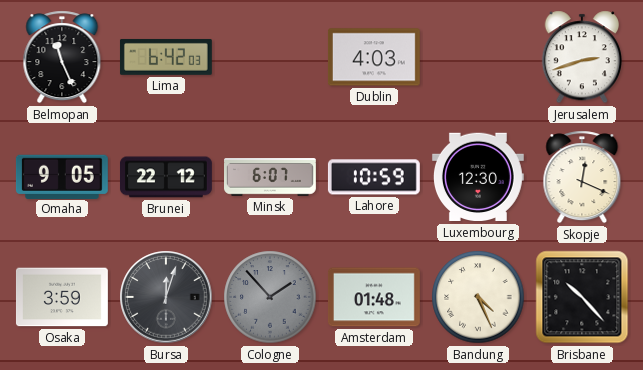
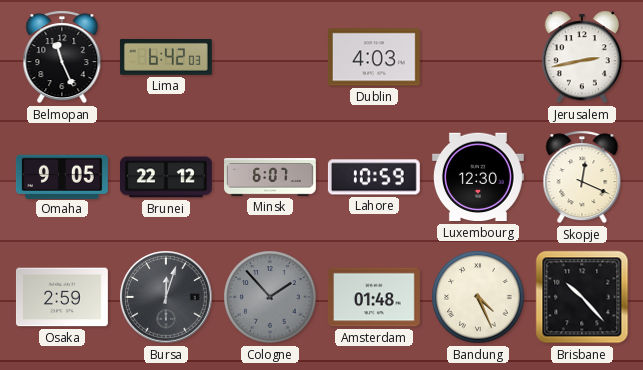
Jerusalem: 2:42 -> 2:43
Osaka: 3:59 -> 2:59
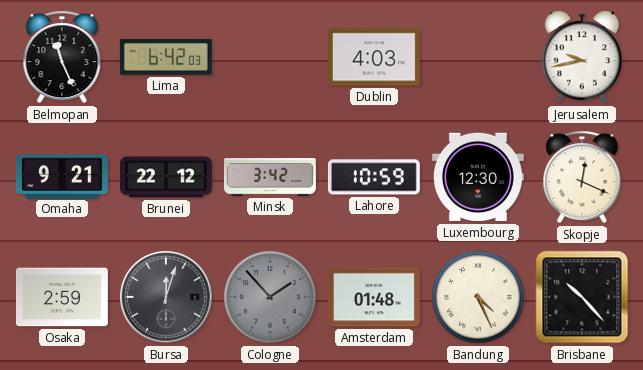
Jerusalem: 2:43 -> 9:43
Omaha: 9:05 -> 9:21
Minsk: 6:07 -> 3:42
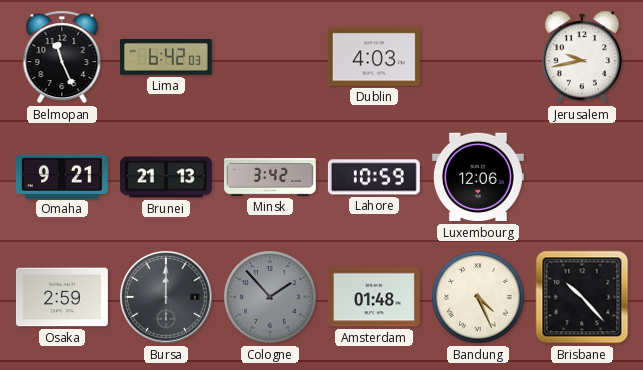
Brunei: 22:12 -> 21:13
Luxembourg: 12:30 -> 12:06
Skopje: 12:19 -> none
Bursa: 12:03 -> 12:00
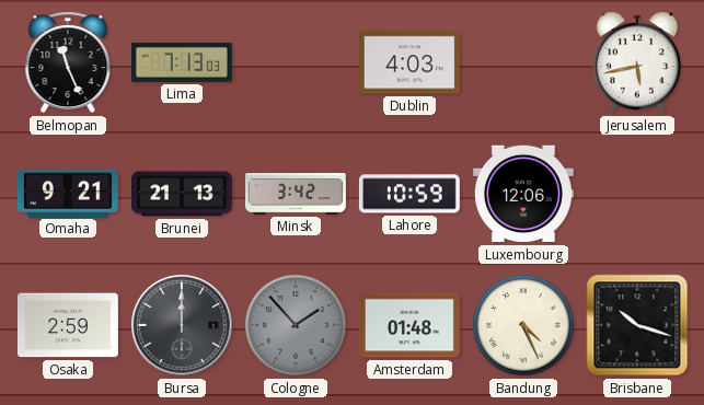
Lima: 6:42 -> 7:13
Jerusalem: 9:43 -> 5:43
Brisbane: 10:23 -> 10:18
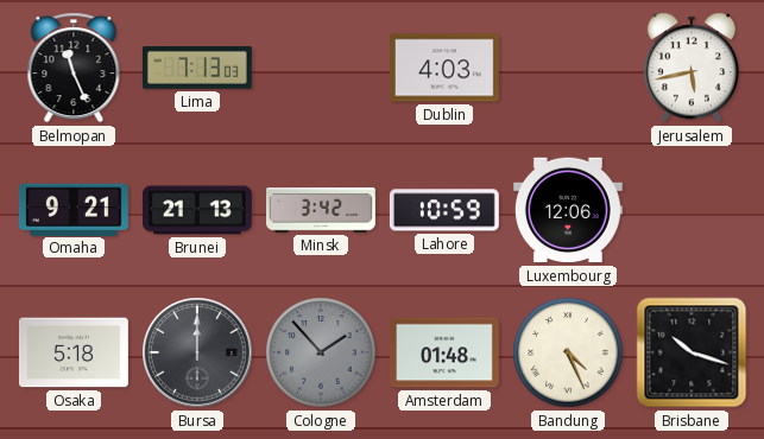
Osaka: 2:59 -> 5:18
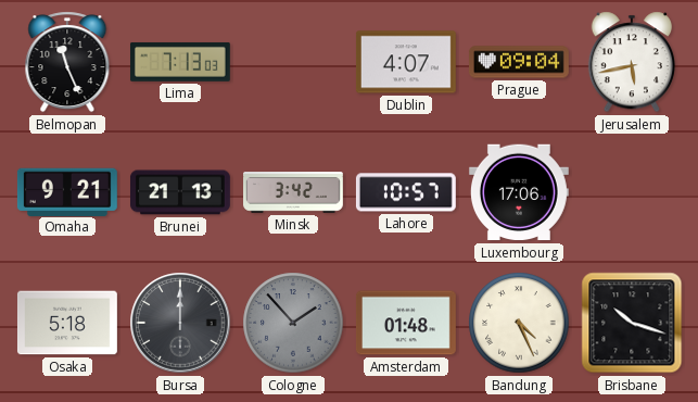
Dublin: 4:03 -> 4:07
Prague: none -> 09:04
Lahore: 10:59 -> 10:57
Luxembourg: 12:06 -> 17:06
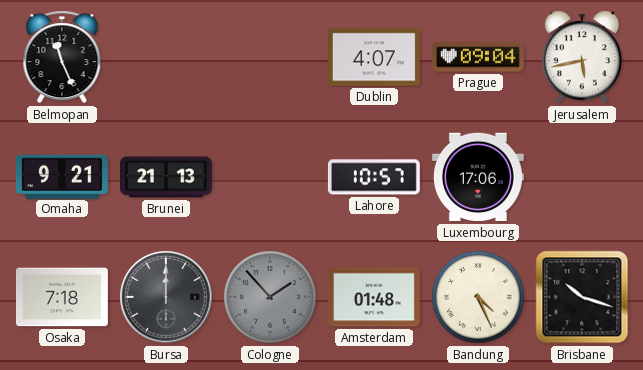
Lima: 7:13 -> none
Minsk: 3:42 -> none
Osaka: 5:18 -> 7:18
